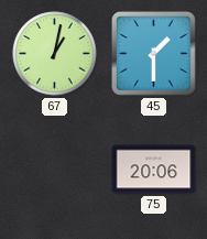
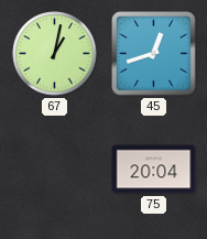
45: 1:30 -> 12:42
75: 20:06 -> 20:04
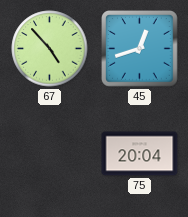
67: 1:02 -> 4:53
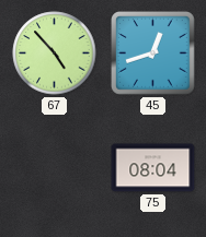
75: 20:04 -> 08:04
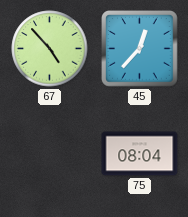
45: 12:42 -> 12:37
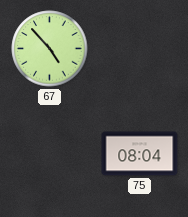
45: 12:37 -> none
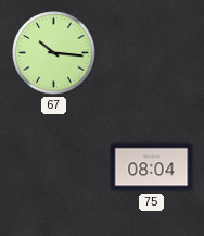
67: 4:53 -> 10:16
